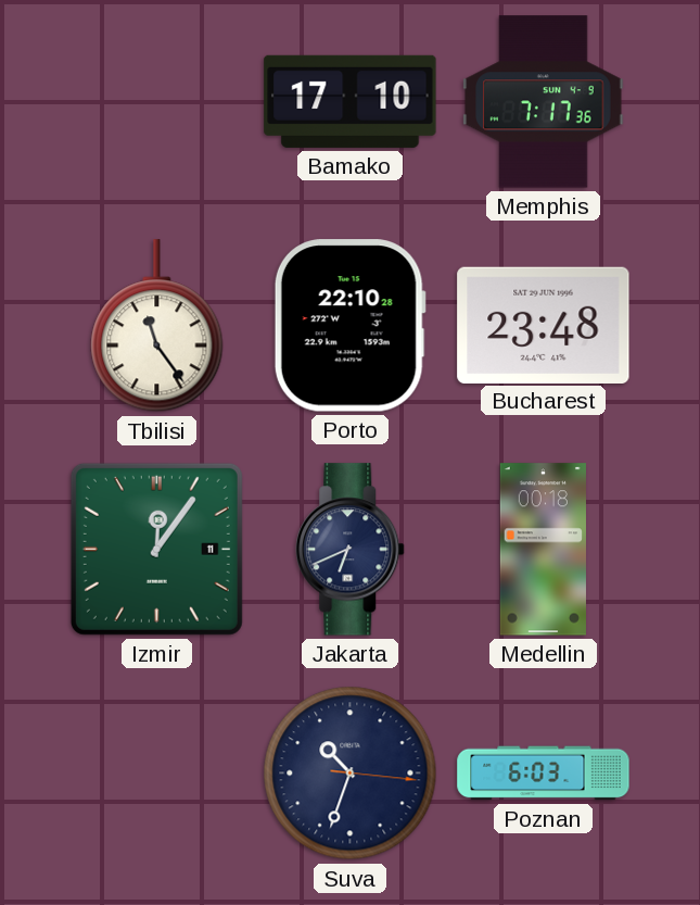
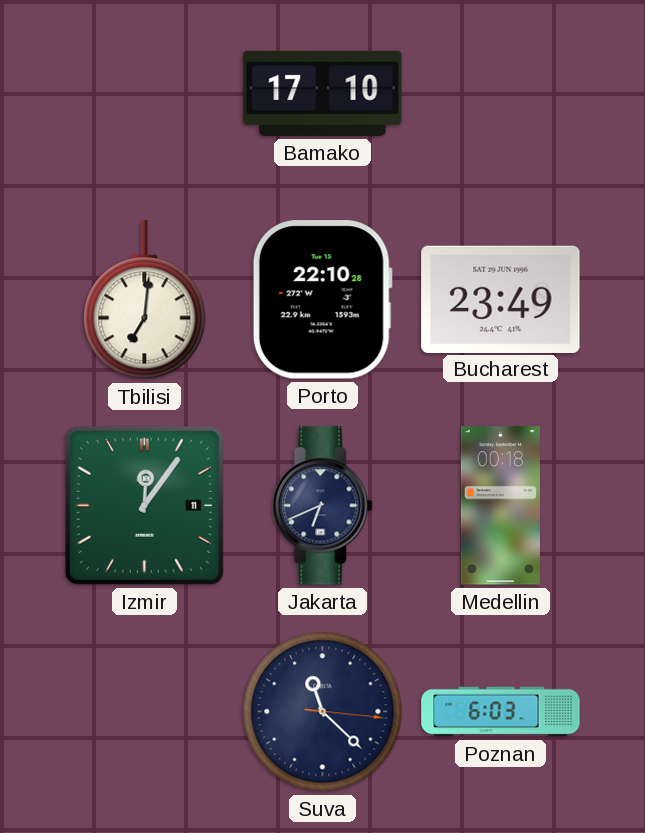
Memphis: 7:17 -> none
Tbilisi: 11:24 -> 7:01
Bucharest: 23:48 -> 23:49
Suva: 10:33 -> 11:22
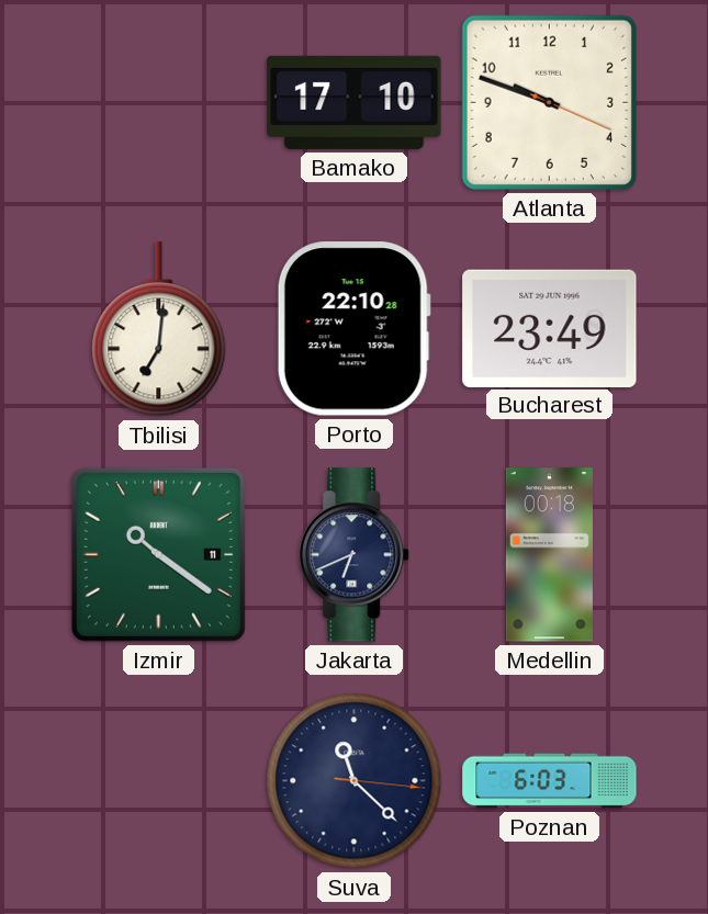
Atlanta: none -> 9:48
Izmir: 12:06 -> 10:21
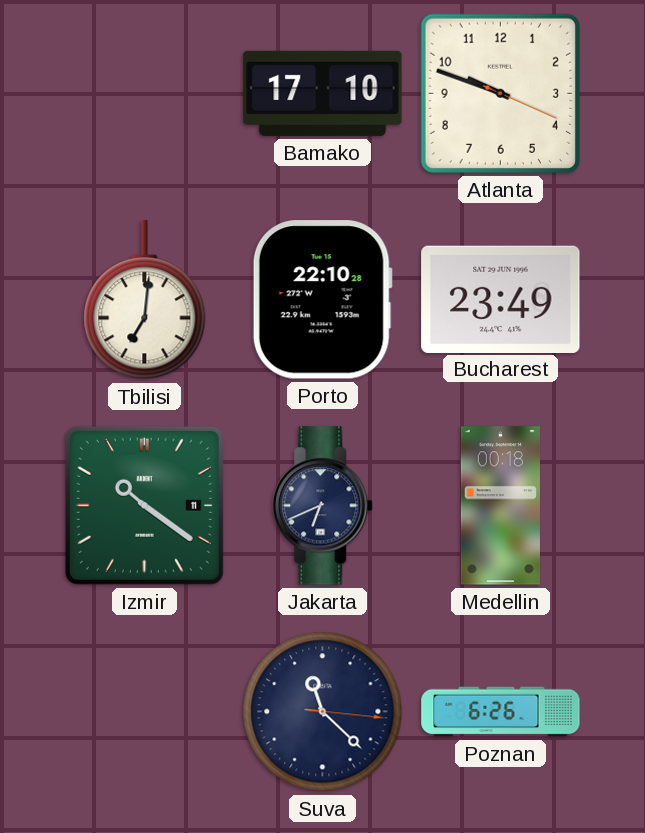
Poznan: 6:03 -> 6:26
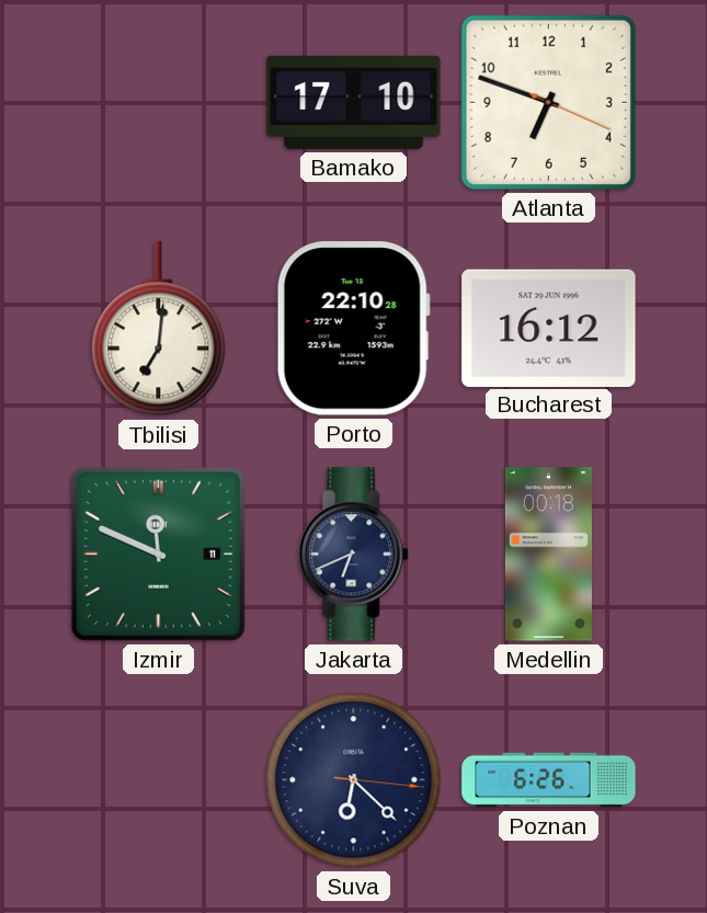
Atlanta: 9:48 -> 6:48
Bucharest: 23:49 -> 16:12
Izmir: 10:21 -> 11:49
Suva: 11:22 -> 6:22
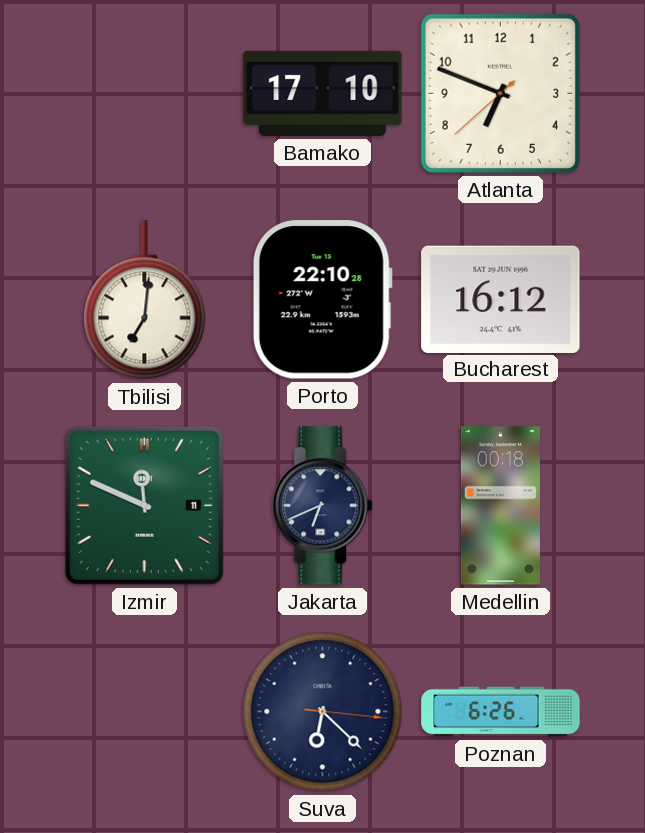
Atlanta: 6:48:19 -> 6:48:38
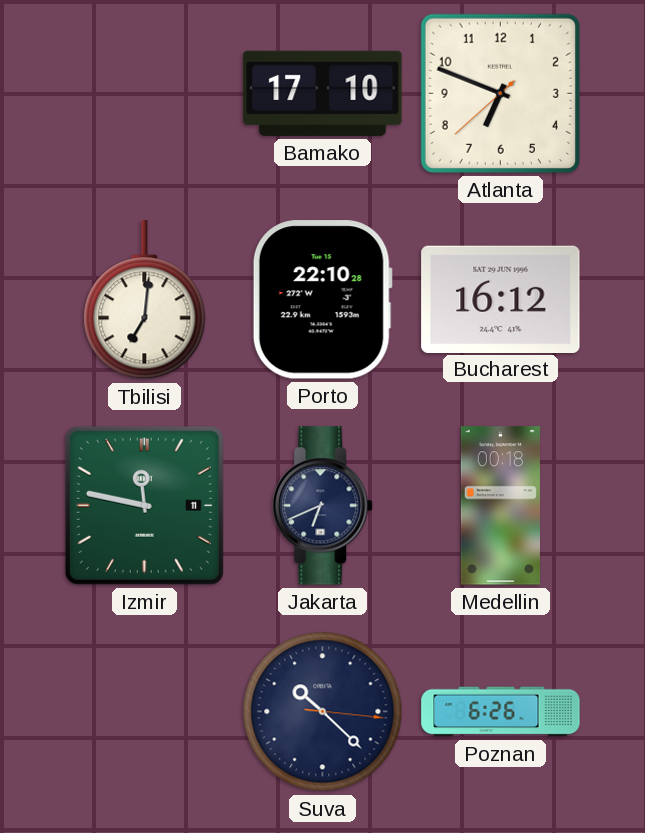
Izmir: 11:49 -> 11:47
Suva: 6:22 -> 10:22
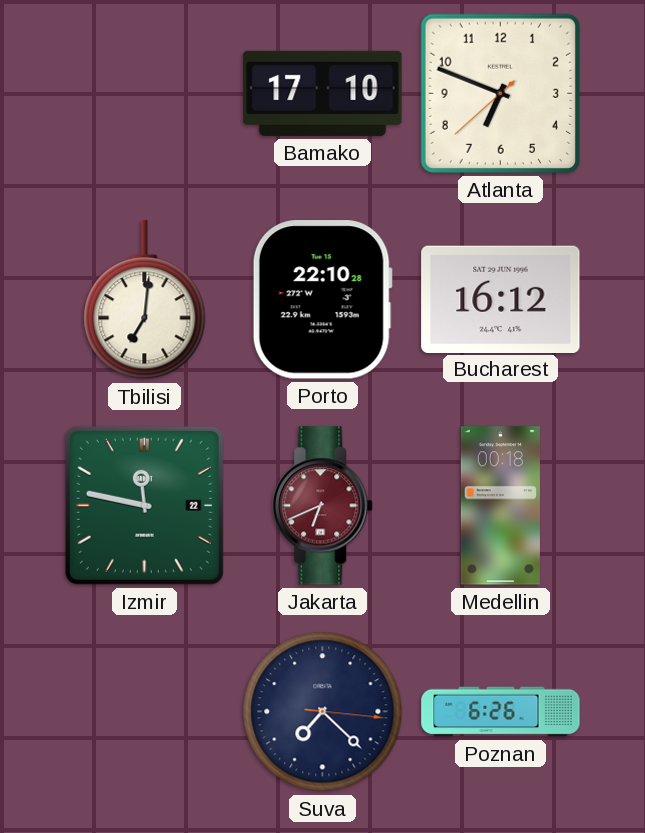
Izmir date: 11 -> 22
Jakarta dial: navy -> burgundy
Suva: 10:22 -> 7:22
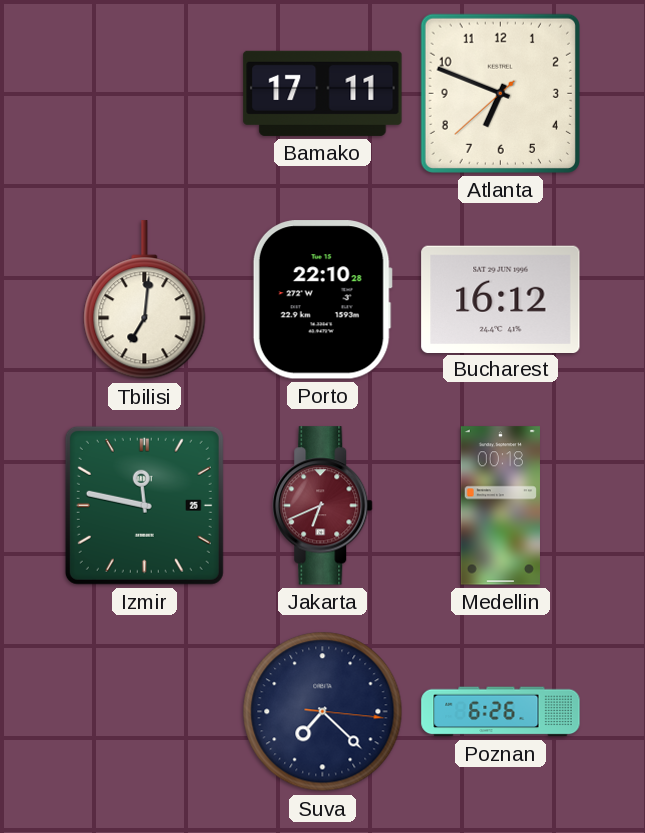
Bamako: 17:10 -> 17:11
Izmir date: 22 -> 25
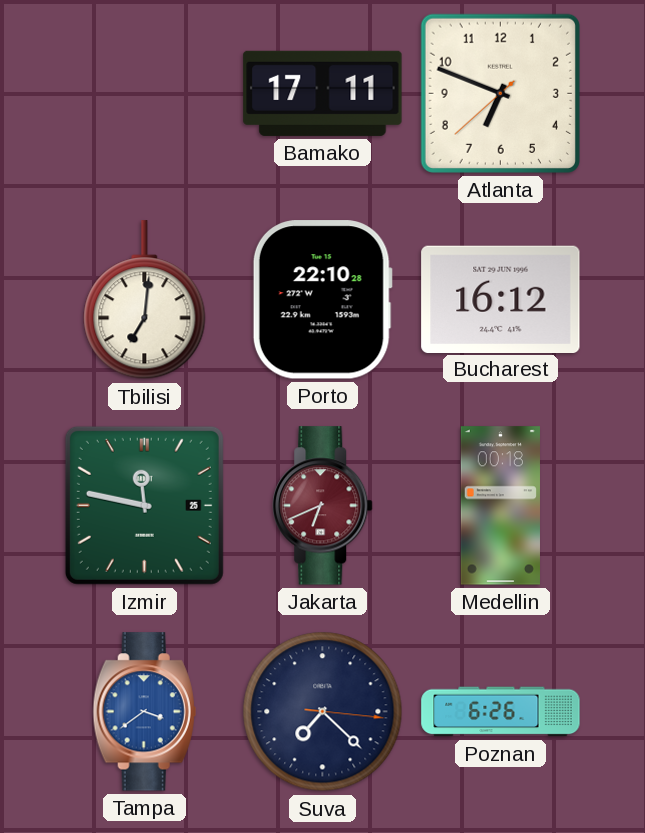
Tampa: none -> 3:39
